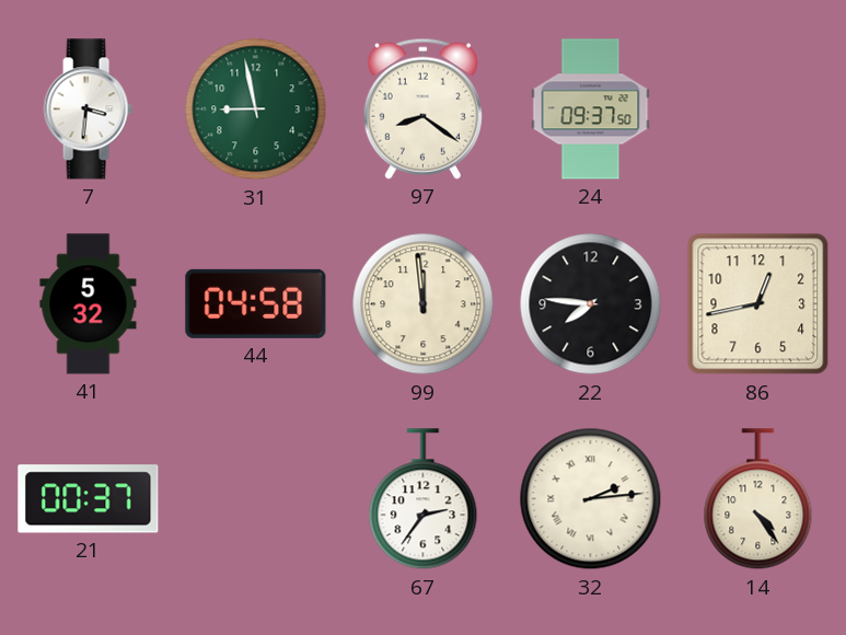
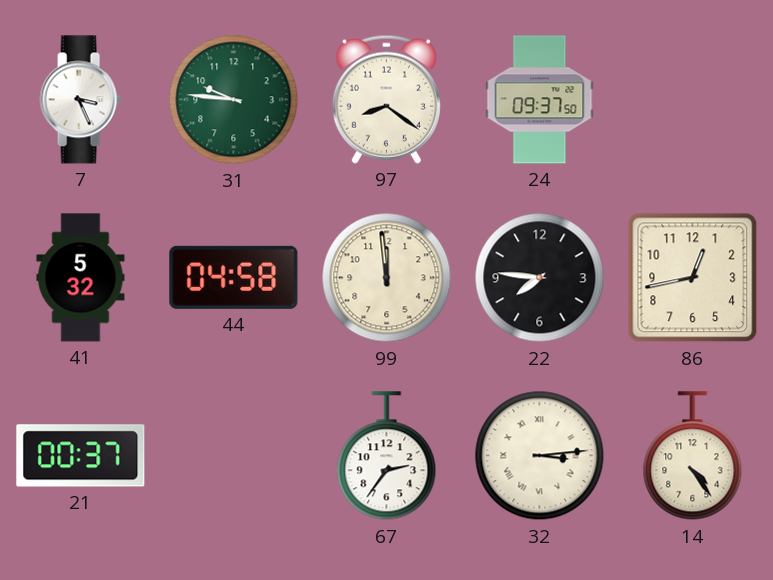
7: 3:31 -> 3:26
31: 8:58 -> 9:46
32: 2:14 -> 3:14
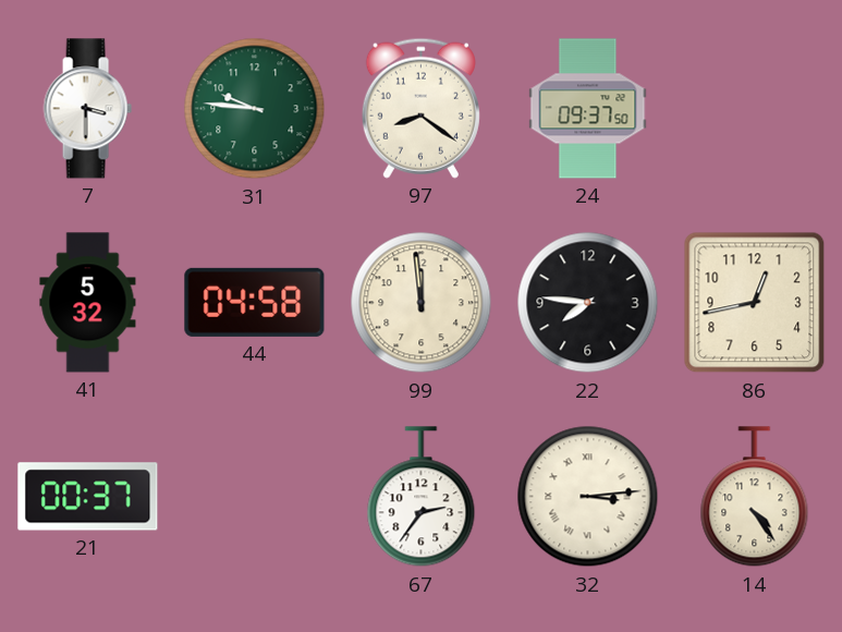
7: 3:26 -> 3:30
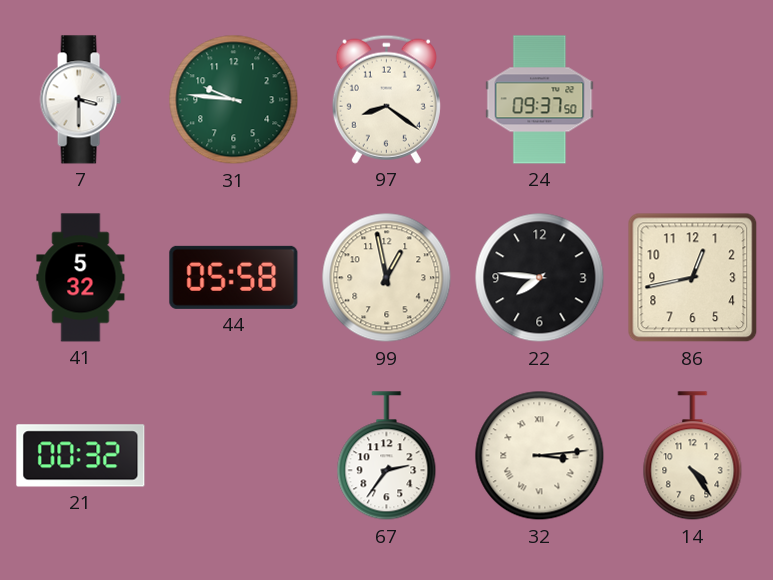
44: 04:58 -> 05:58
99: 11:59 -> 12:58
21: 00:37 -> 00:32
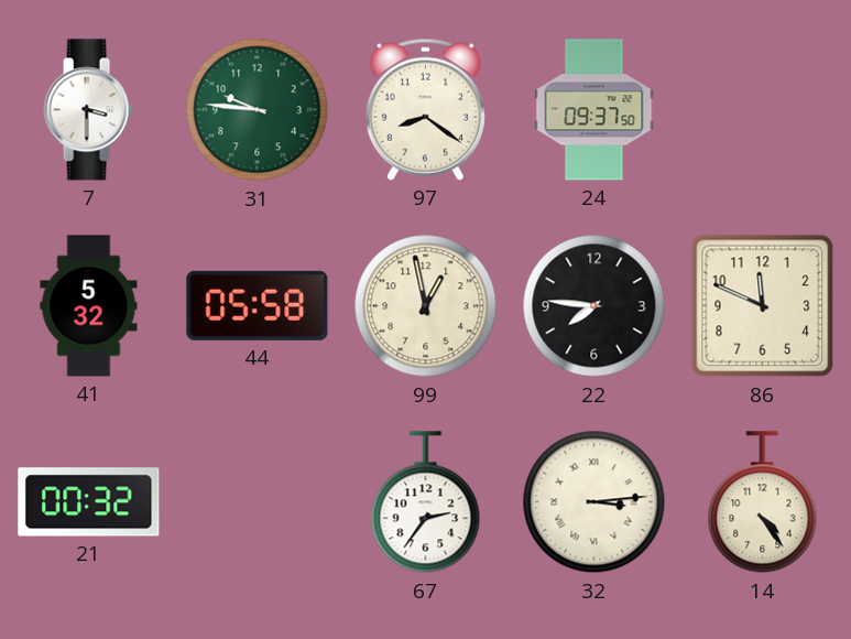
86: 12:43 -> 11:49
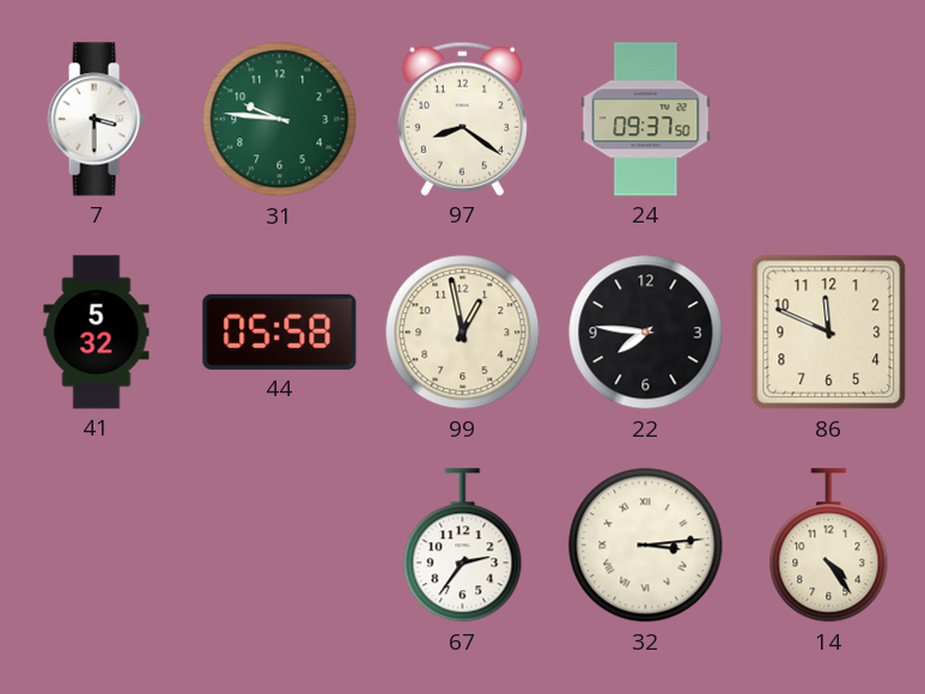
21: 00:32 -> none
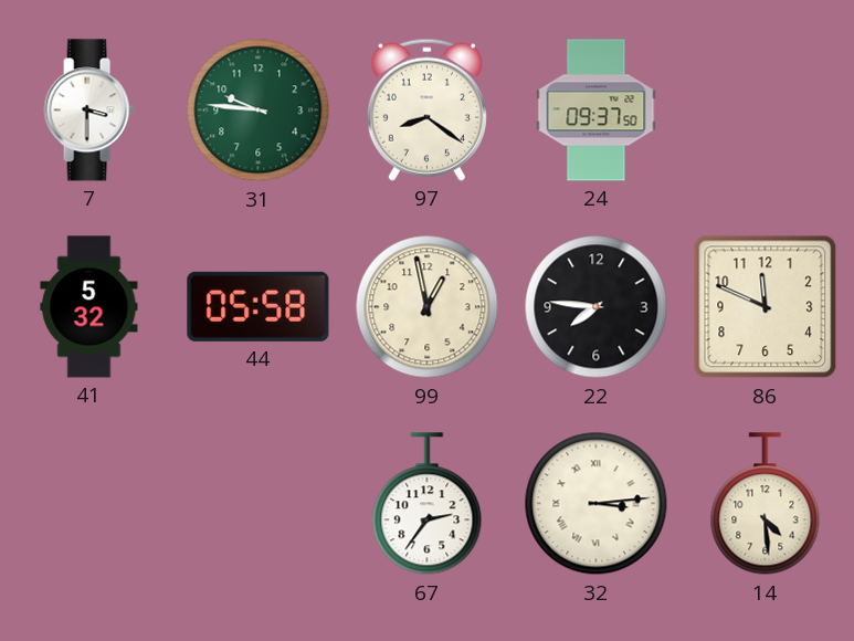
14: 4:24 -> 4:29
